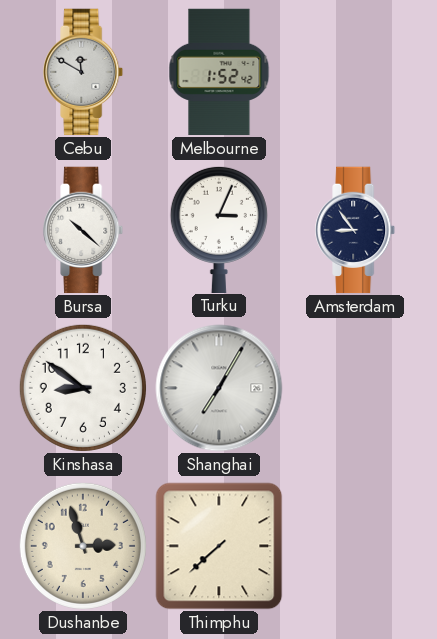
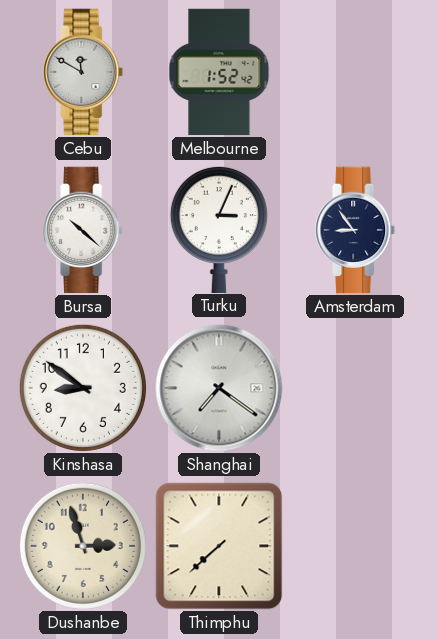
Shanghai: 7:05 -> 7:21
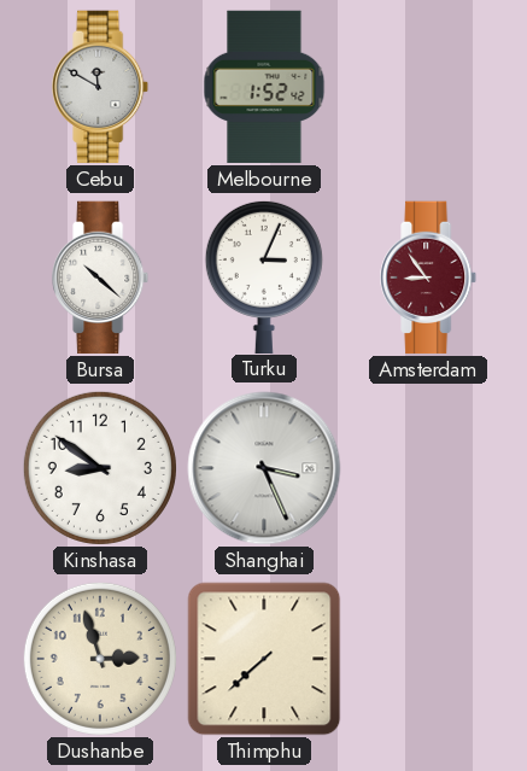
Amsterdam dial: navy -> burgundy
Shanghai: 7:21 -> 3:26
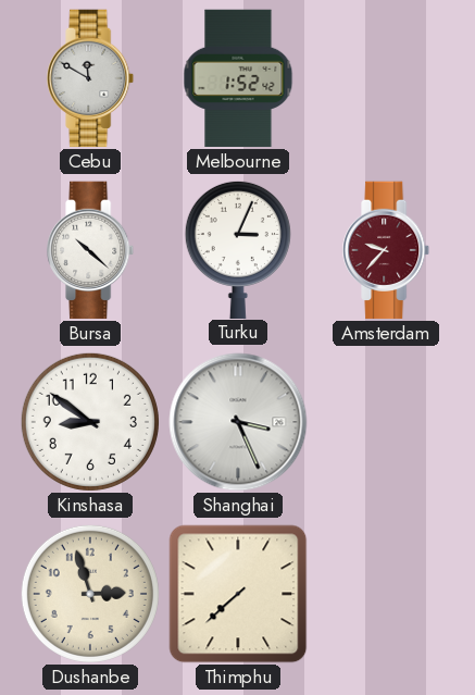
Amsterdam: 8:54 -> 9:37
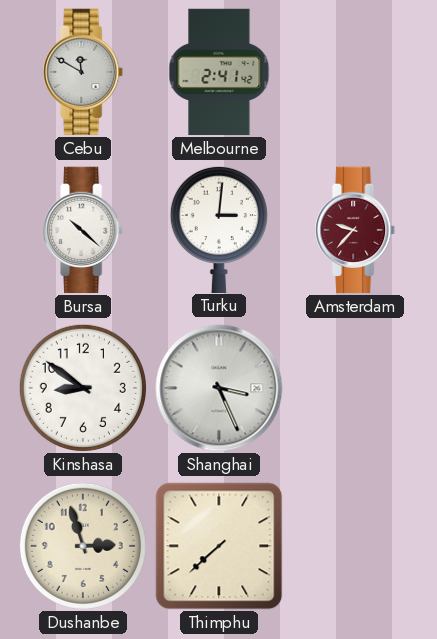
Melbourne: 1:52 -> 2:41
Turku: 3:04 -> 3:01
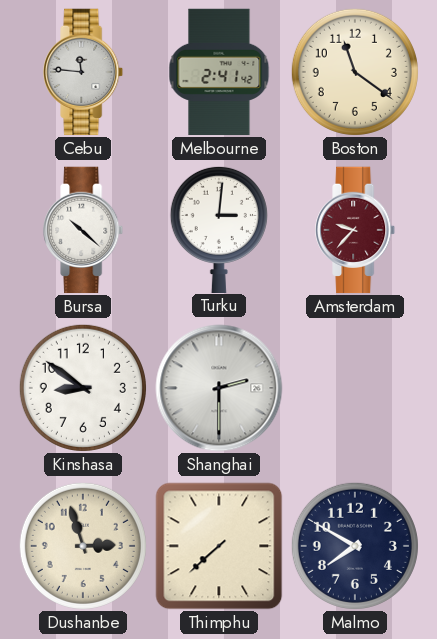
Cebu: 11:50 -> 11:46
Boston: none -> 11:21
Shanghai: 3:26 -> 2:30
Malmo: none -> 7:50
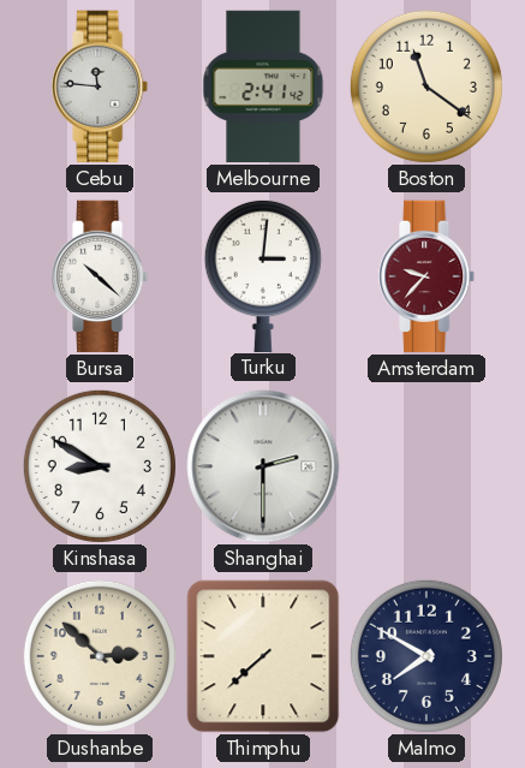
Kinshasa: 8:51 -> 8:50
Dushanbe: 2:57 -> 2:52
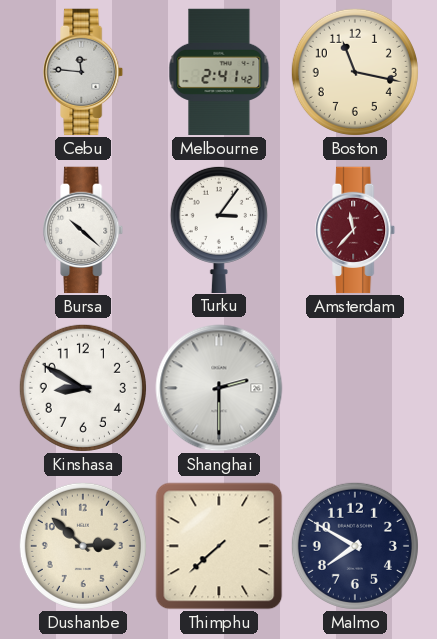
Boston: 11:21 -> 11:17
Turku: 3:01 -> 3:06
Amsterdam: 9:37 -> 11:37
